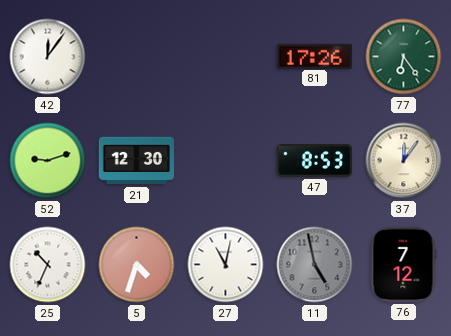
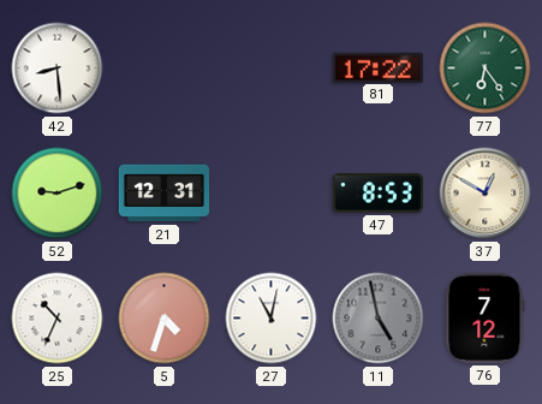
42: 12:06 -> 8:29
81: 17:26 -> 17:22
21: 12:30 -> 12:31
37: 12:06 -> 12:50
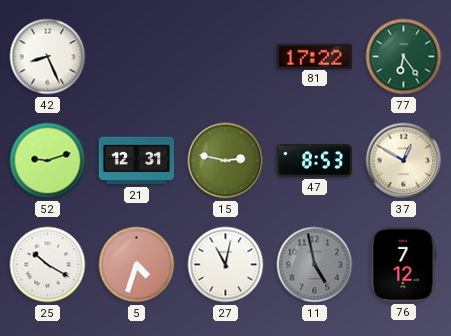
42: 8:29 -> 8:26
15: none -> 2:47
25: 10:34 -> 10:20
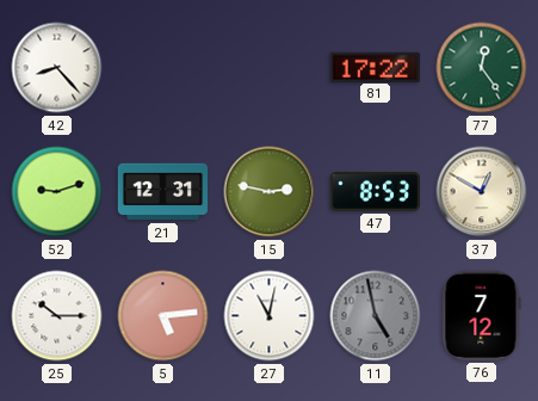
42: 8:26 -> 8:23
77: 6:24 -> 12:24
25: 10:20 -> 10:15
5: 4:33 -> 5:14
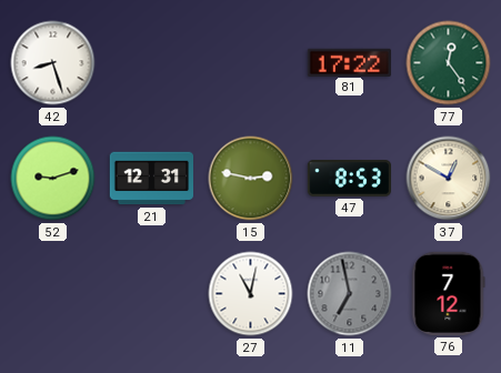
42: 8:23 -> 8:27
25: 10:15 -> none
5: 5:14 -> none
11: 4:58 -> 6:58
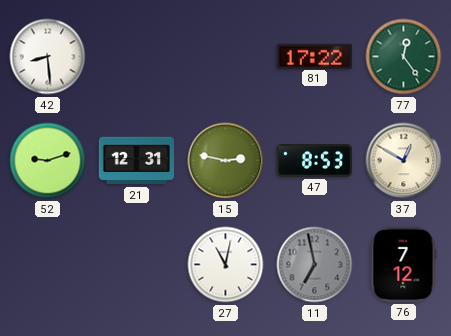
42: 8:27 -> 8:29
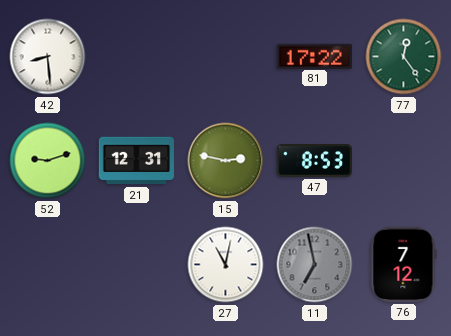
37: 12:50 -> none
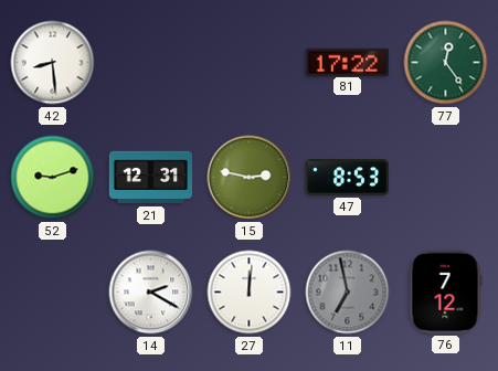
14: none -> 2:20
27: 11:02 -> 12:01
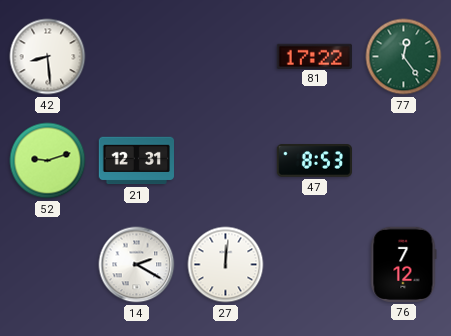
15: 2:47 -> none
11: 6:58 -> none
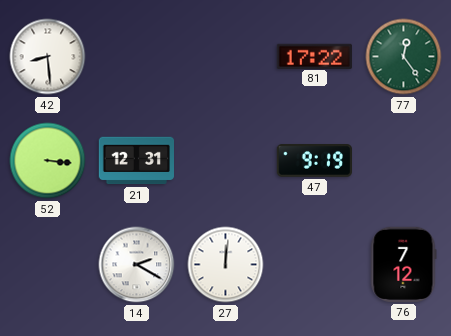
52: 9:12 -> 3:16
47: 8:53 -> 9:19
